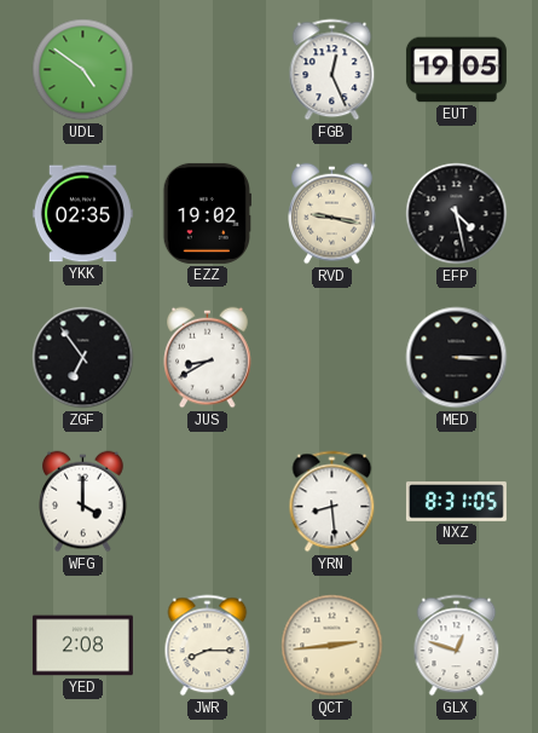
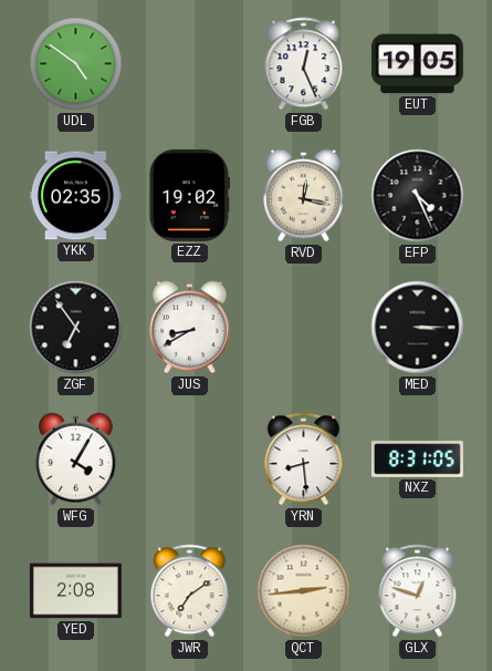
RVD: 9:17 -> 12:17
EFP: 4:28 -> 4:26
WFG: 4:00 -> 4:05
JWR: 8:15 -> 7:09
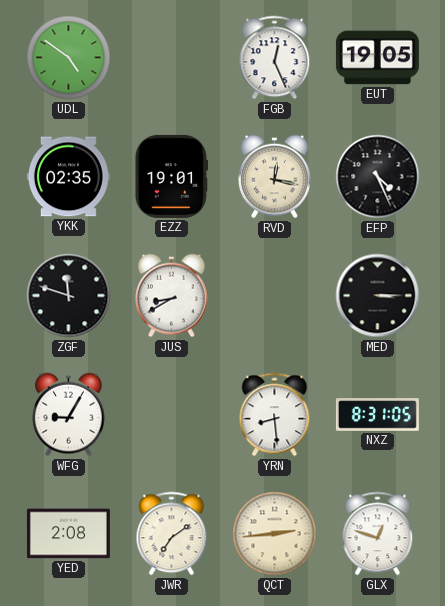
EZZ: 19:02 -> 19:01
ZGF: 6:54 -> 11:48
WFG: 4:05 -> 9:05
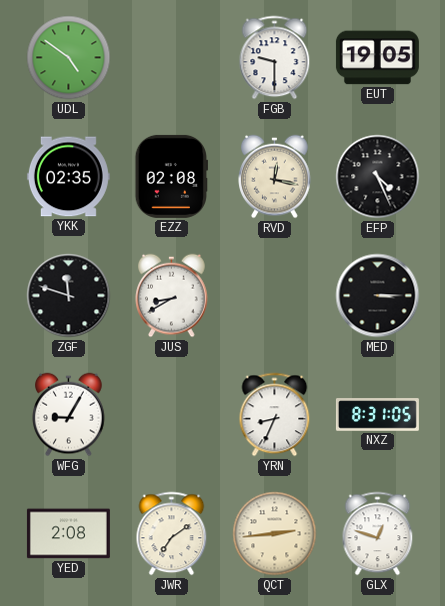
FGB: 12:26 -> 9:30
EZZ: 19:01 -> 02:08
YRN: 8:29 -> 8:34
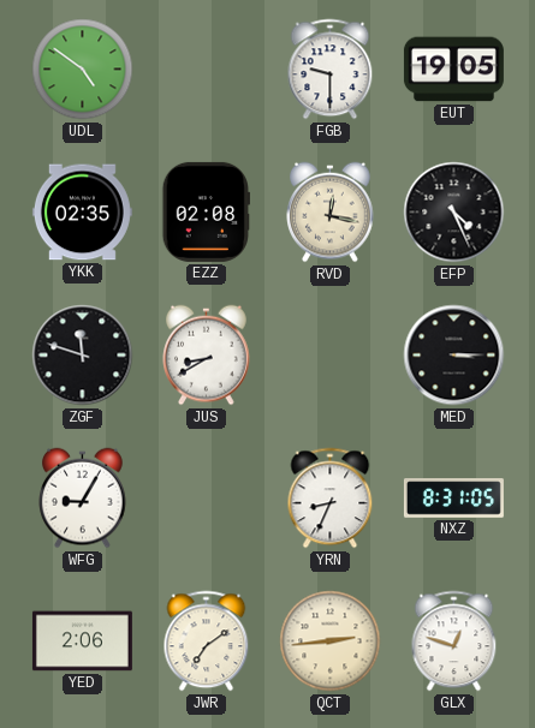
YED: 2:08 -> 2:06
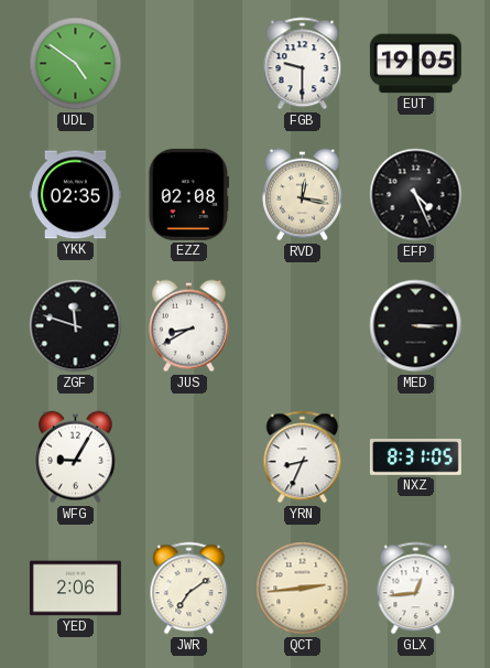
GLX: 12:48 -> 12:44
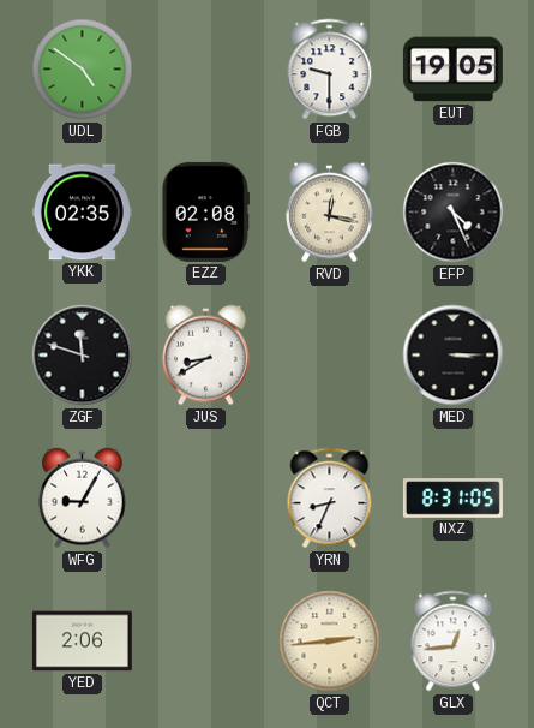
JWR: 7:09 -> none
